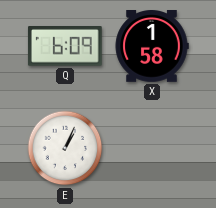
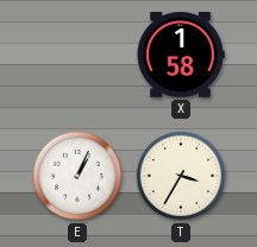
Q: 6:09 -> none
T: none -> 3:35
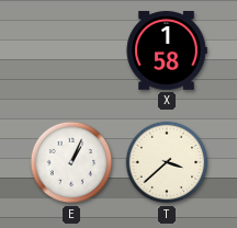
T: 3:35 -> 3:38
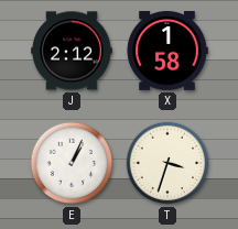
J: none -> 2:12
T: 3:38 -> 3:33
